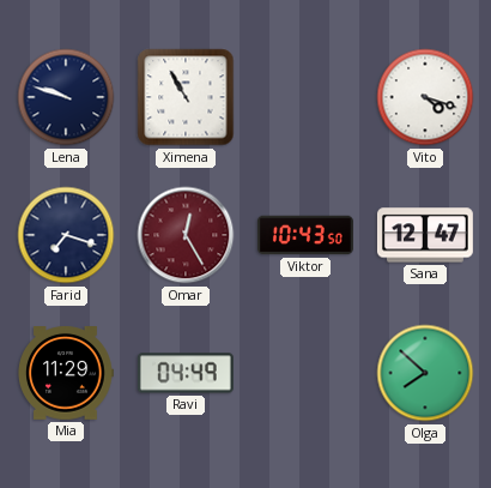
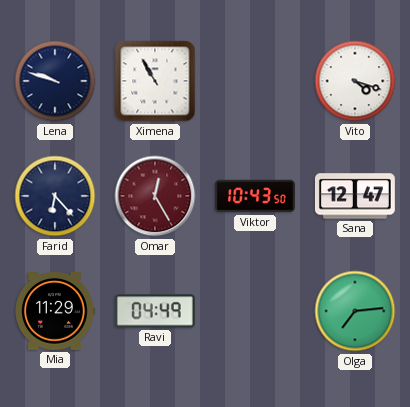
Farid: 7:18 -> 6:23
Olga: 7:52 -> 7:14
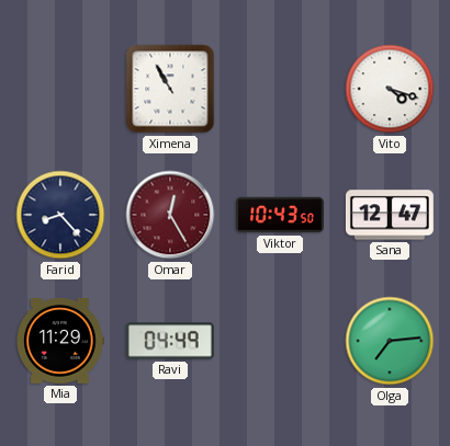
Lena: 9:48 -> none
Farid: 6:23 -> 8:23
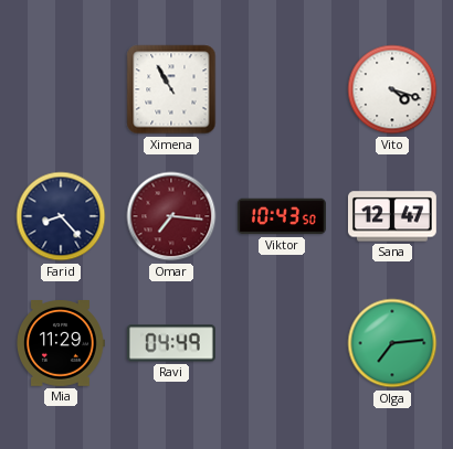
Omar: 12:25 -> 7:16
